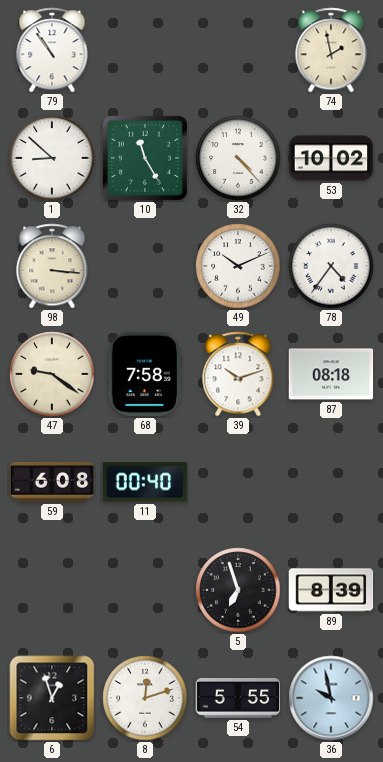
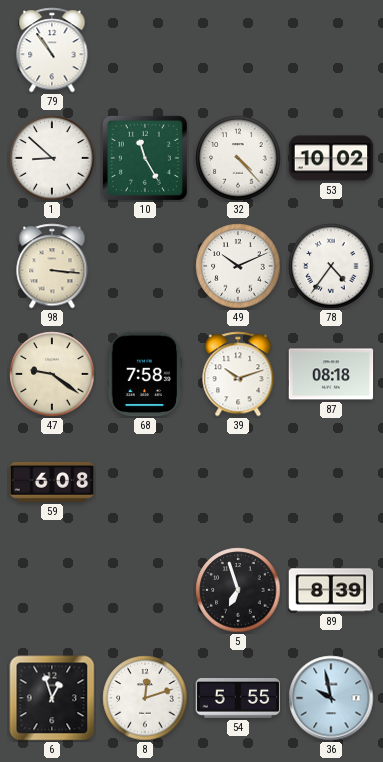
74: 1:58 -> none
11: 00:40 -> none
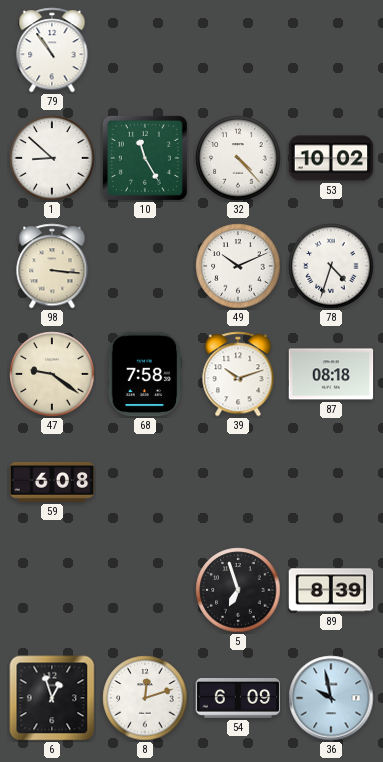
78: 4:36 -> 4:33
54: 5:55 -> 6:09
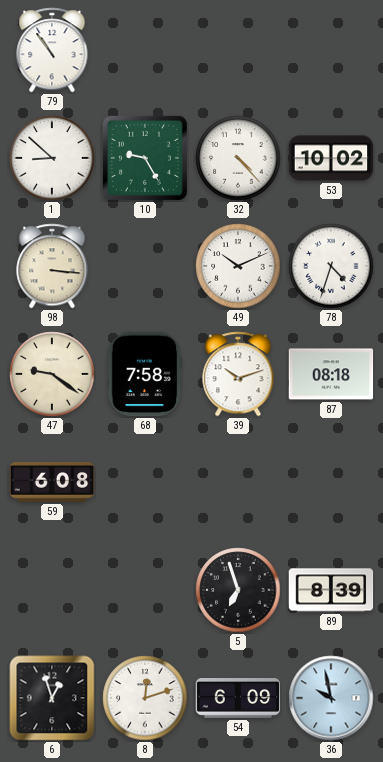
10: 11:25 -> 9:25
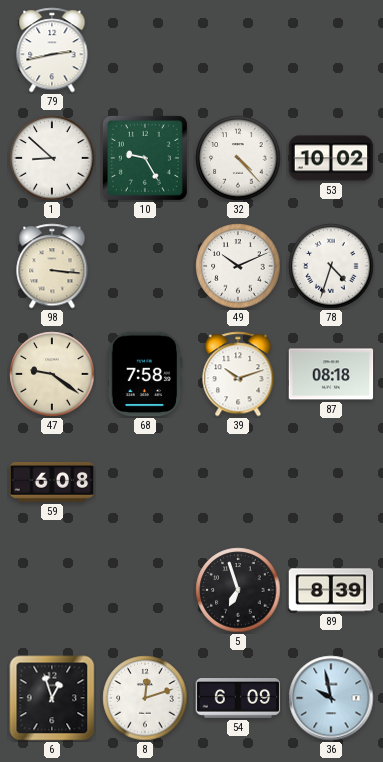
79: 10:54 -> 2:43
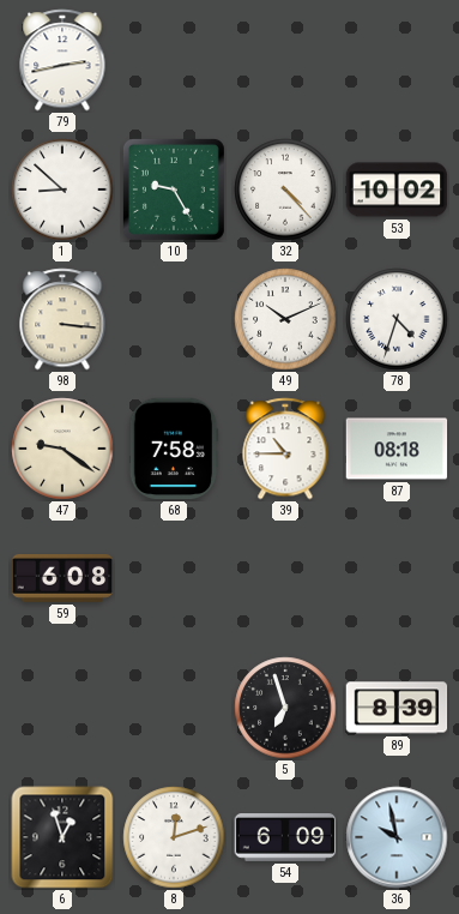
39: 10:12 -> 10:45
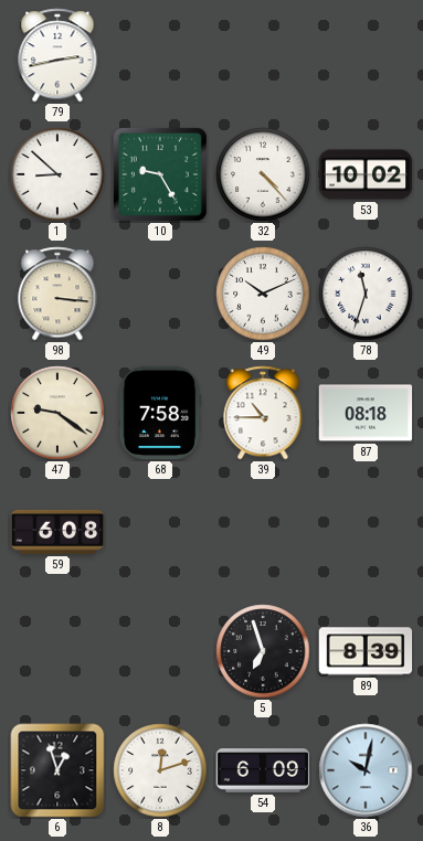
78: 4:33 -> 11:33
36: 9:58 -> 10:02
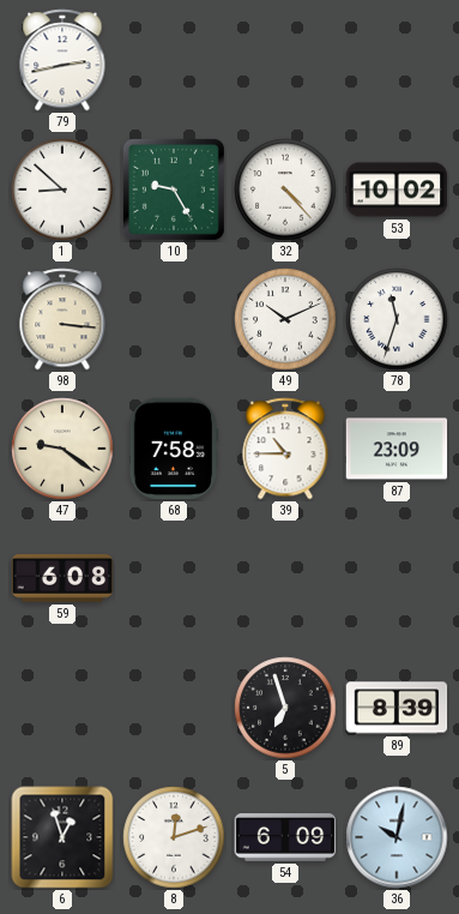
87: 08:18 -> 23:09
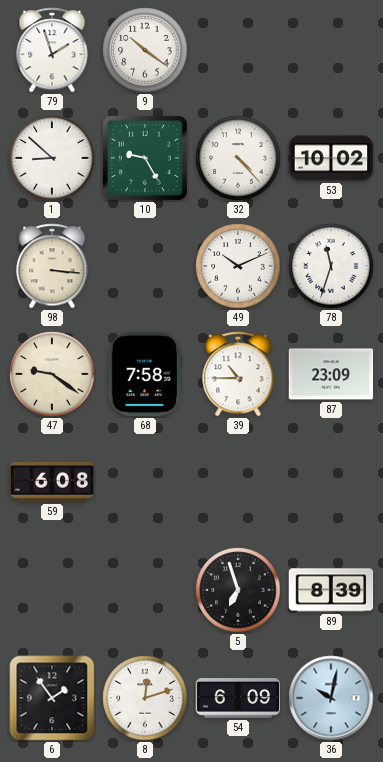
79: 2:43 -> 1:57
9: none -> 10:21
6: 12:57 -> 1:54
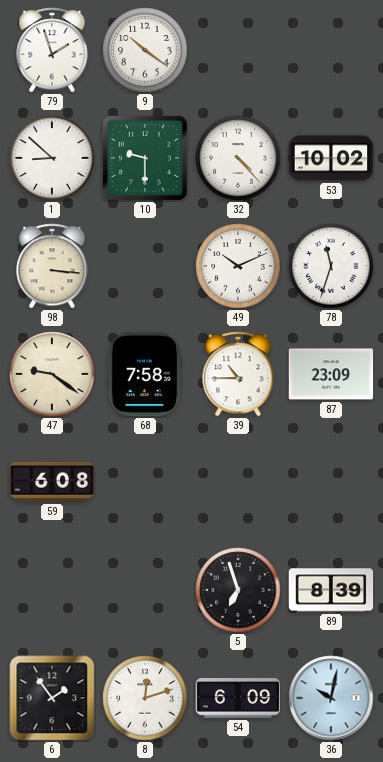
10: 9:25 -> 9:30
